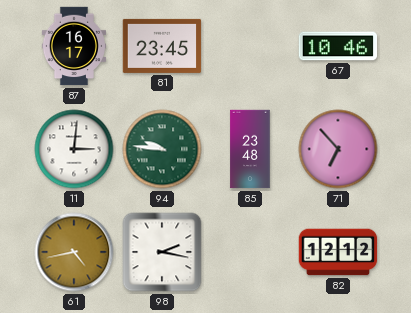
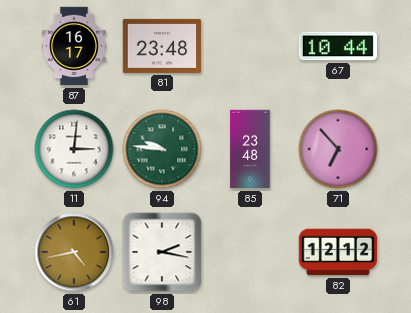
81: 23:45 -> 23:48
67: 10:46 -> 10:44
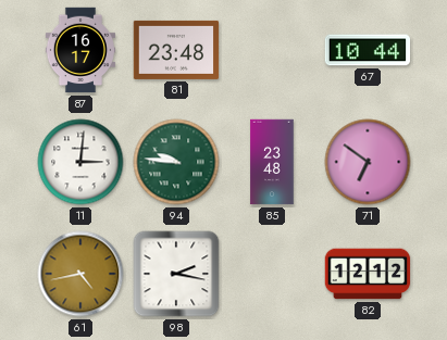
71: 6:53 -> 6:51
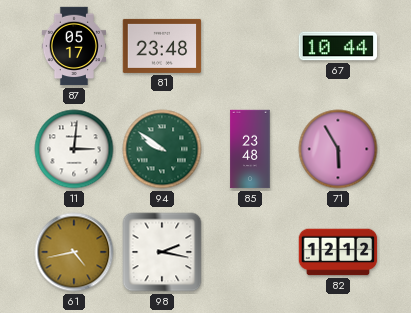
87: 16:17 -> 05:17
94: 9:46 -> 9:51
71: 6:51 -> 5:55
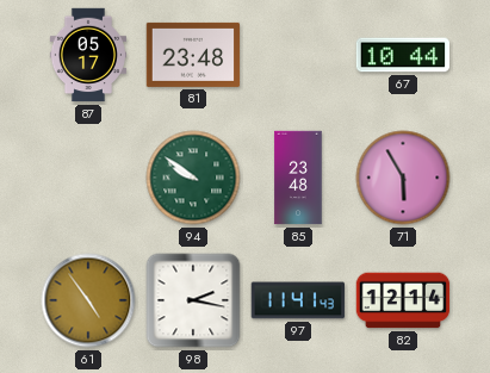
11: 3:01 -> none
61: 4:43 -> 4:54
97: none -> 11:41
82: 12:12 -> 12:14
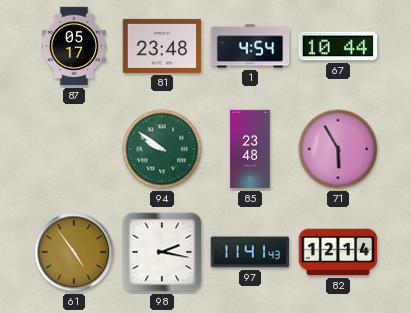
1: none -> 4:54
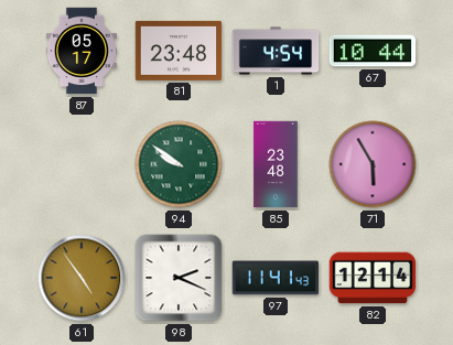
98: 2:17 -> 2:19
